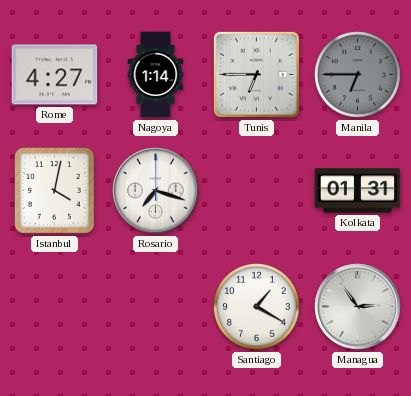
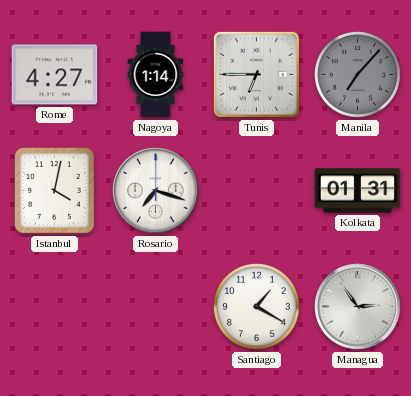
Manila: 6:45 -> 7:07
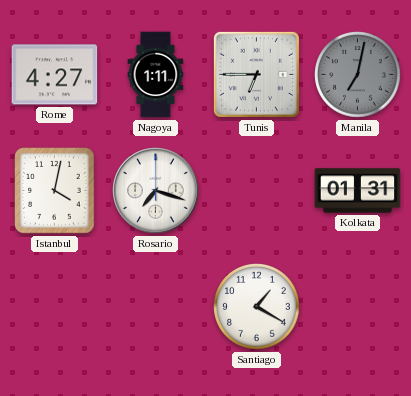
Nagoya: 1:14 -> 1:11
Manila: 7:07 -> 7:02
Managua: 2:54 -> none
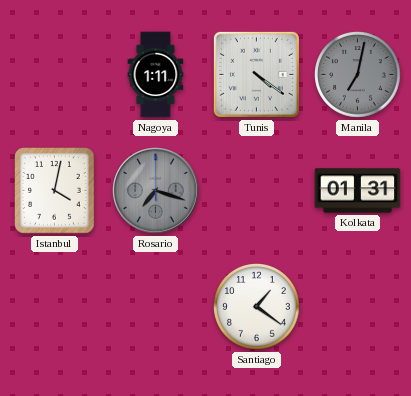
Rome: 4:27 -> none
Tunis: 6:45 -> 4:21
Rosario dial: white -> grey
Santiago: 1:20 -> 1:21
